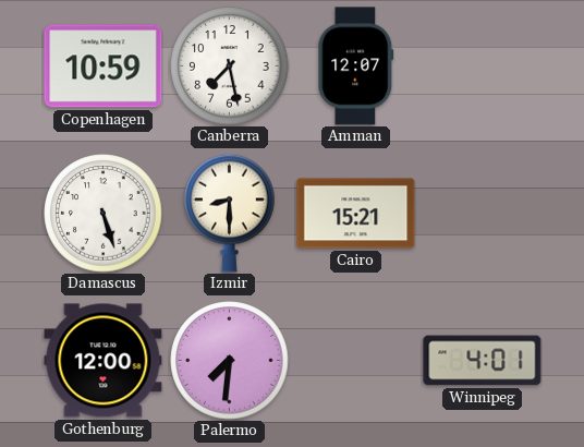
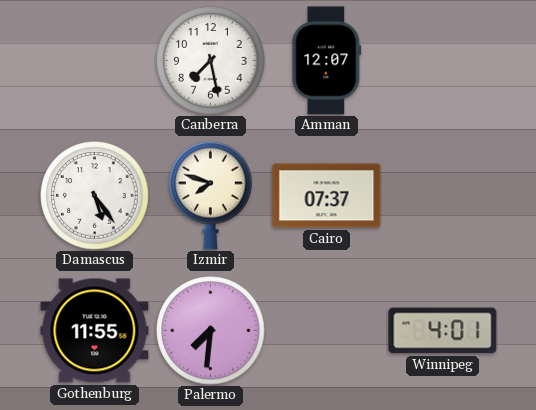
Copenhagen: 10:59 -> none
Damascus: 5:27 -> 5:24
Izmir: 8:30 -> 7:48
Cairo: 15:21 -> 07:37
Gothenburg: 12:00 -> 11:55
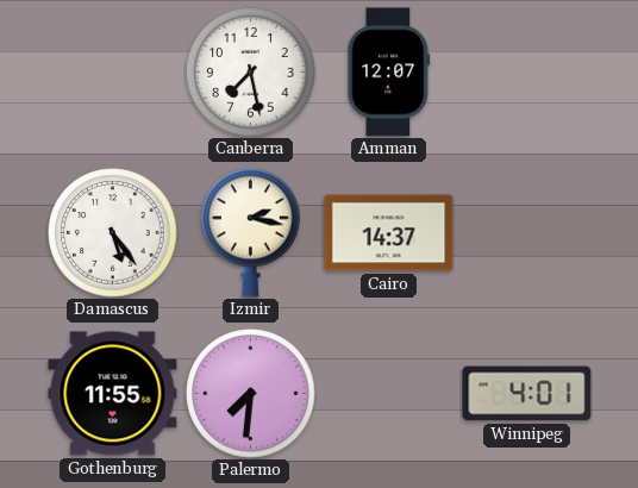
Izmir: 7:48 -> 2:17
Cairo: 07:37 -> 14:37
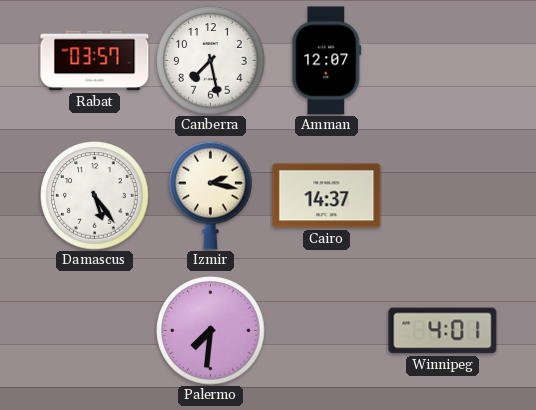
Rabat: none -> 03:57
Gothenburg: 11:55 -> none
